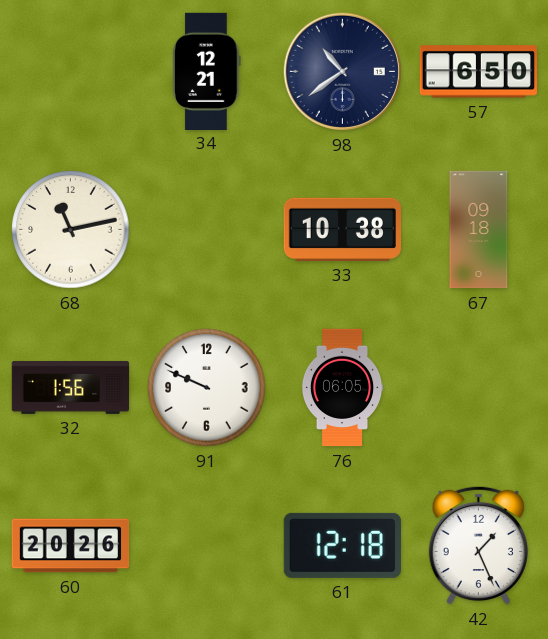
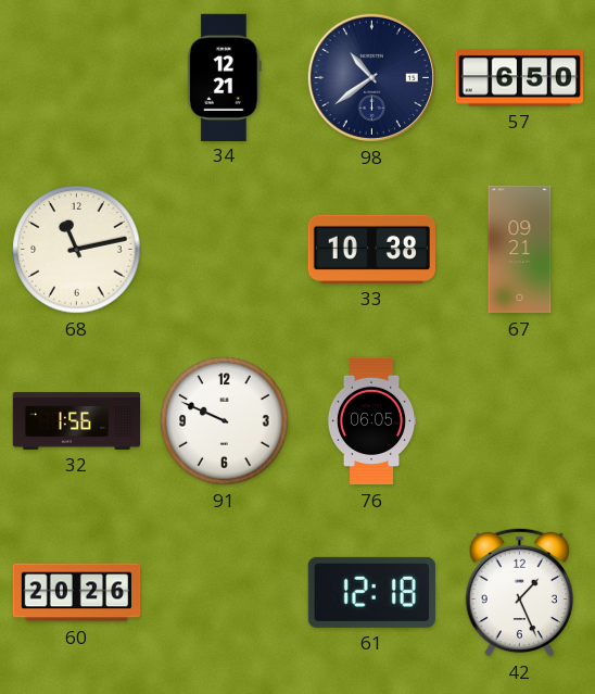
67: 09:18 -> 09:21
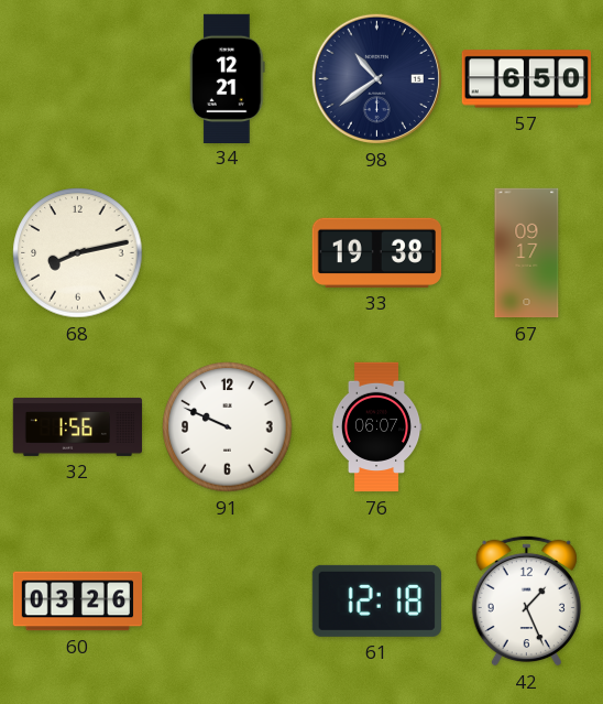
68: 11:13 -> 8:13
33: 10:38 -> 19:38
67: 09:21 -> 09:17
76: 06:05 -> 06:07
60: 20:26 -> 03:26
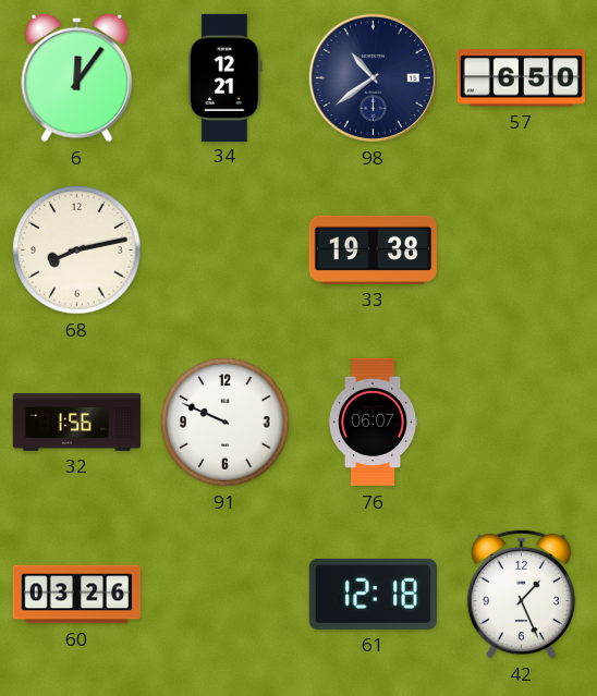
6: none -> 12:06
67: 09:17 -> none
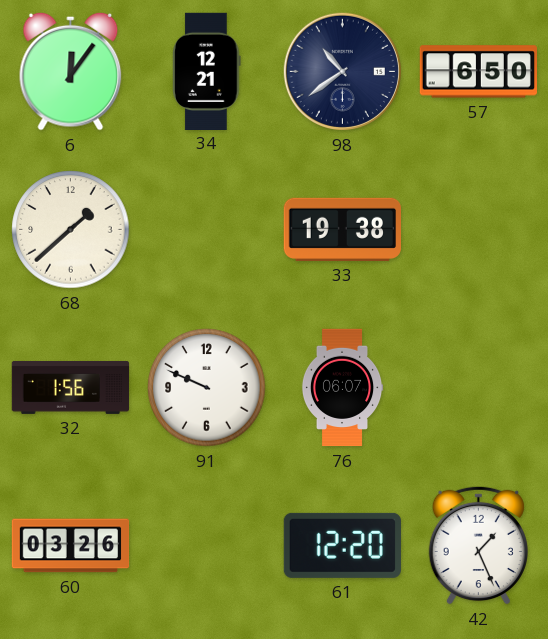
68: 8:13 -> 1:38
61: 12:18 -> 12:20
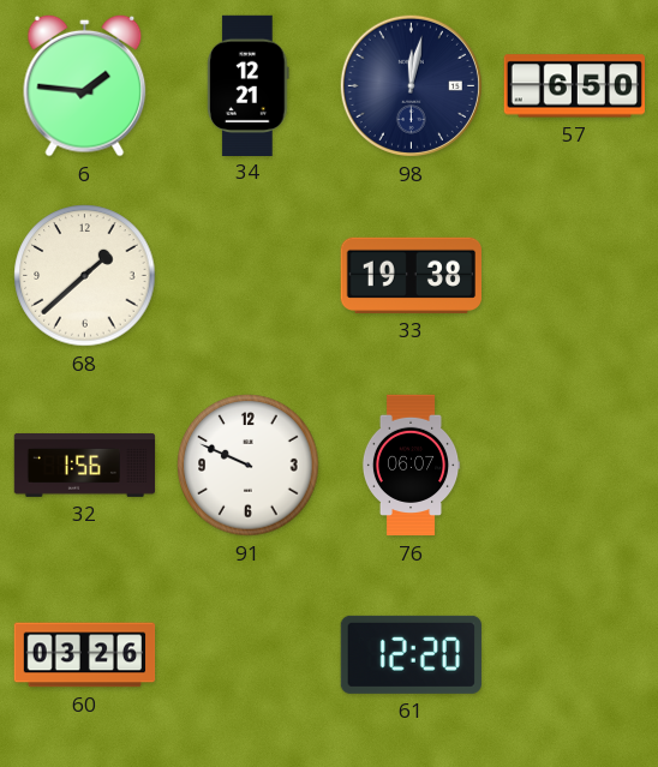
6: 12:06 -> 1:46
98: 10:39 -> 12:02
42: 1:26 -> none
